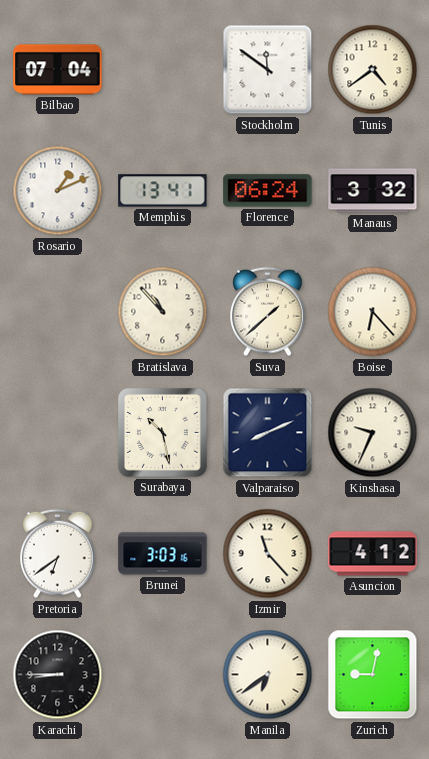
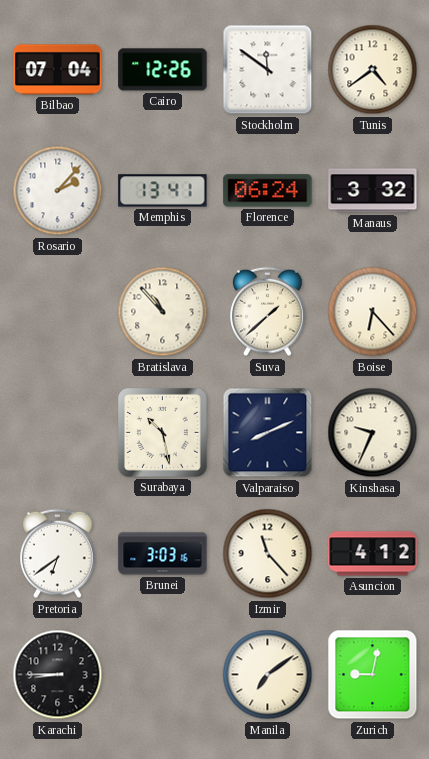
Cairo: none -> 12:26
Rosario: 1:11 -> 2:07
Manila: 6:39 -> 7:09
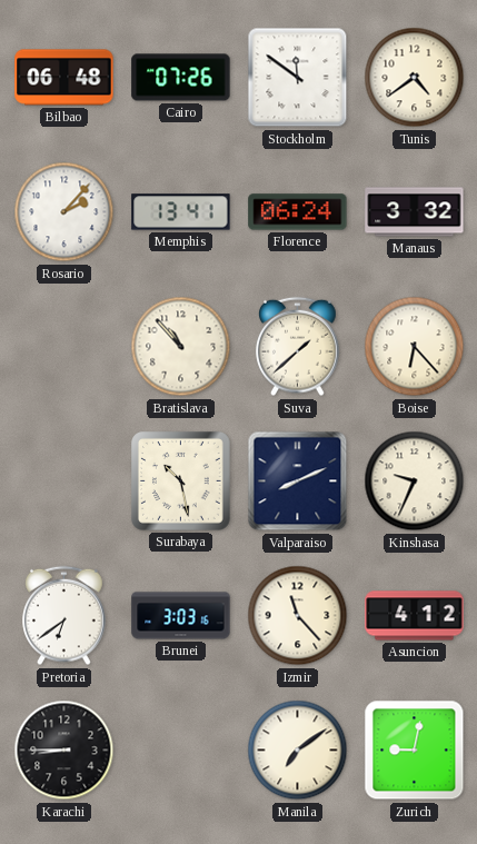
Bilbao: 07:04 -> 06:48
Cairo: 12:26 -> 07:26
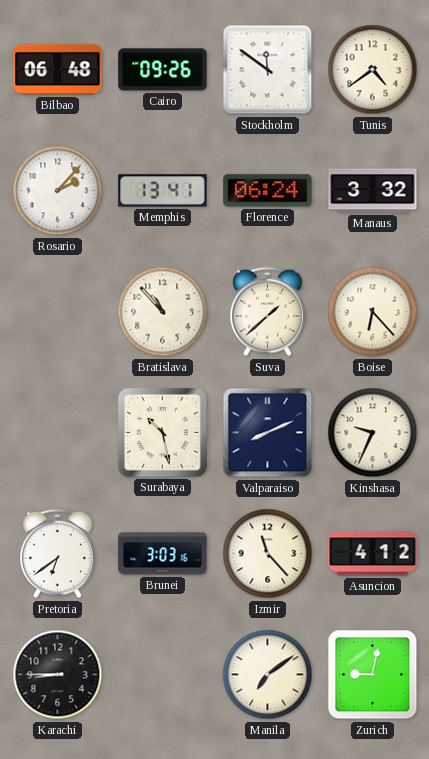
Cairo: 07:26 -> 09:26
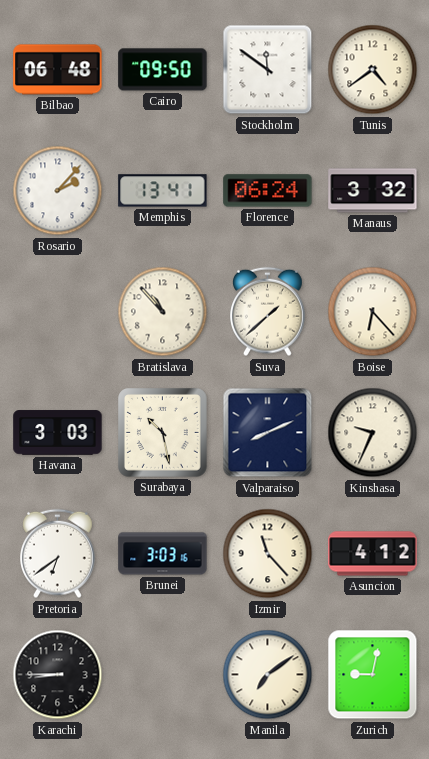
Cairo: 09:26 -> 09:50
Havana: none -> 3:03
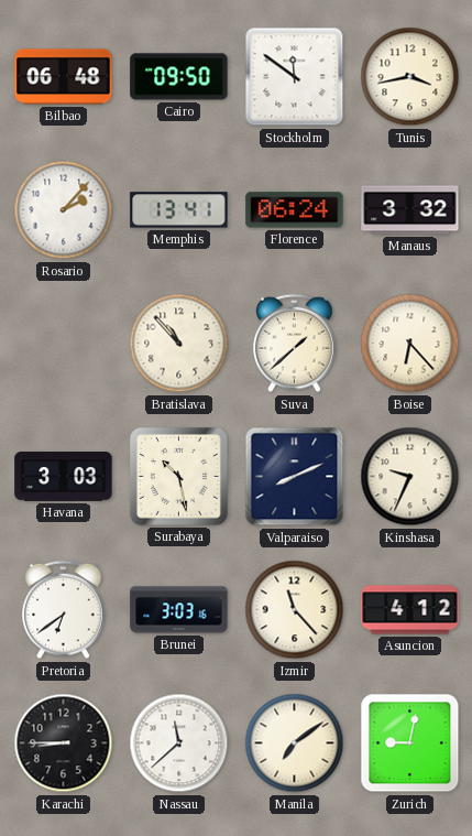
Tunis: 4:39 -> 3:43
Nassau: none -> 11:38
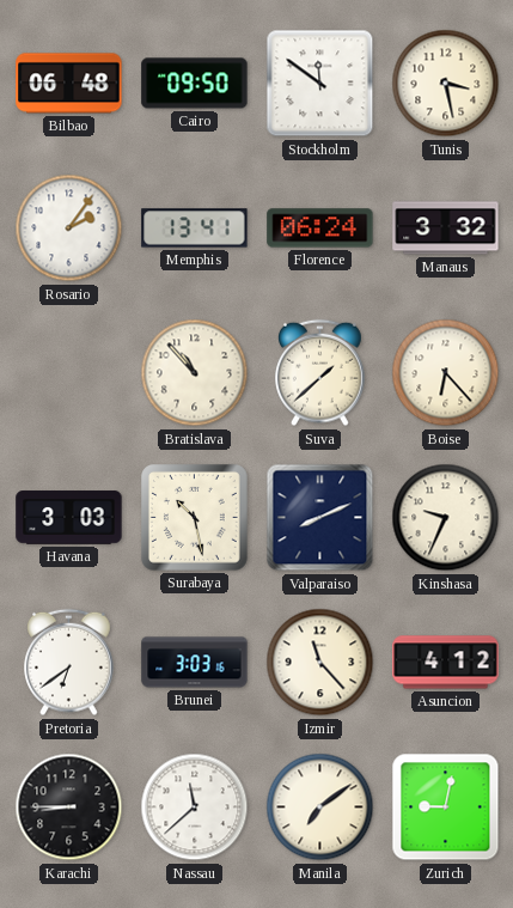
Tunis: 3:43 -> 3:28
Rosario: 2:07 -> 2:06
